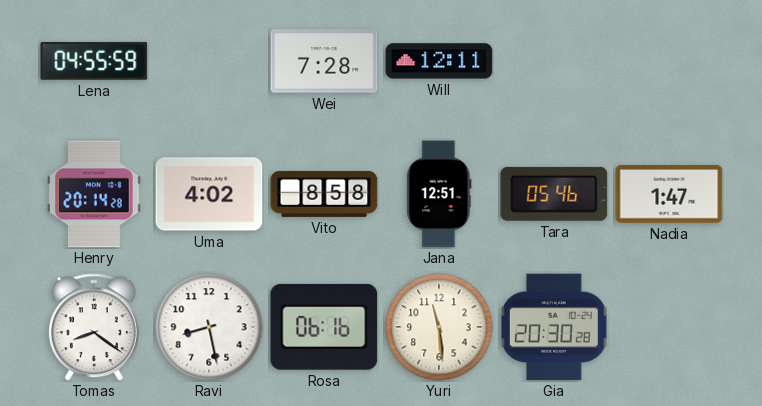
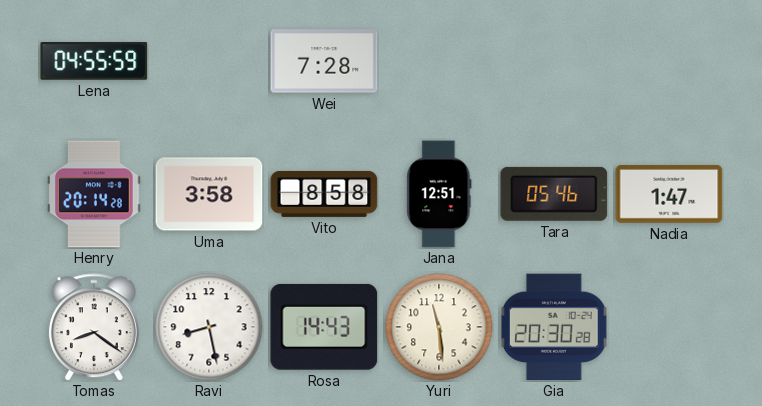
Will: 12:11 -> none
Uma: 4:02 -> 3:58
Rosa: 06:16 -> 14:43
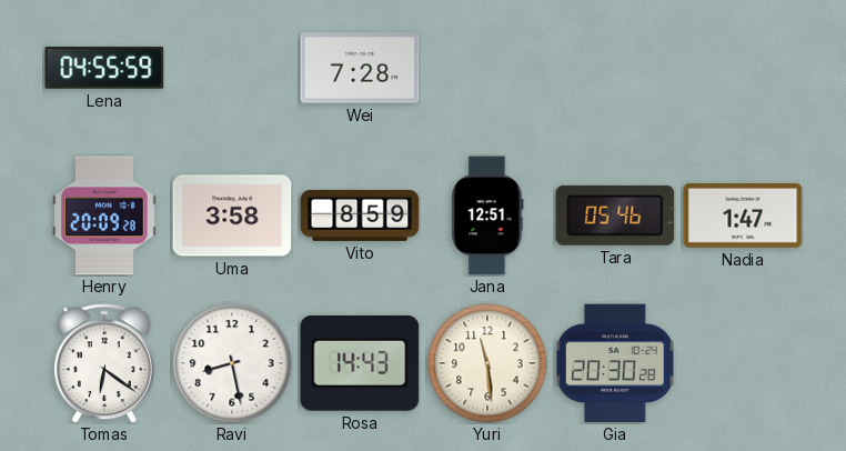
Henry: 20:14 -> 20:09
Vito: 8:58 -> 8:59
Tomas: 8:21 -> 6:21
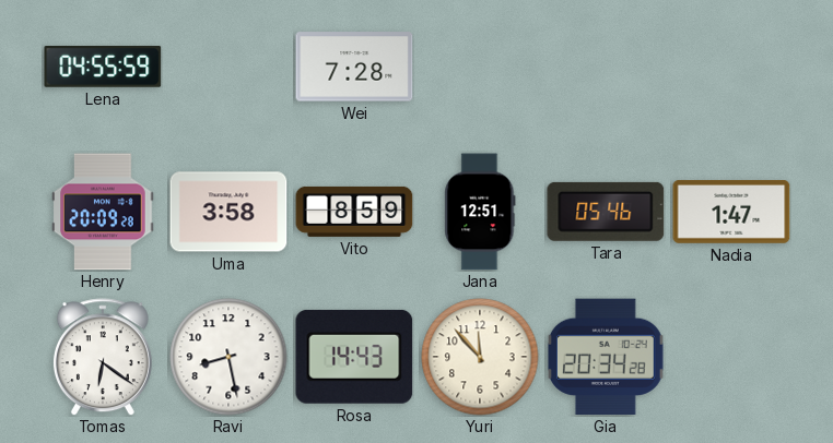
Yuri: 11:29 -> 11:53
Gia: 20:30 -> 20:34
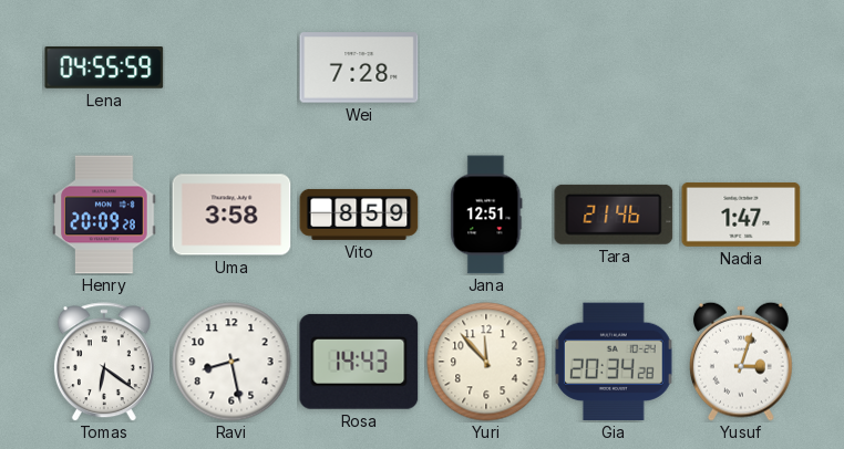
Tara: 05:46 -> 21:46
Yusuf: none -> 3:03
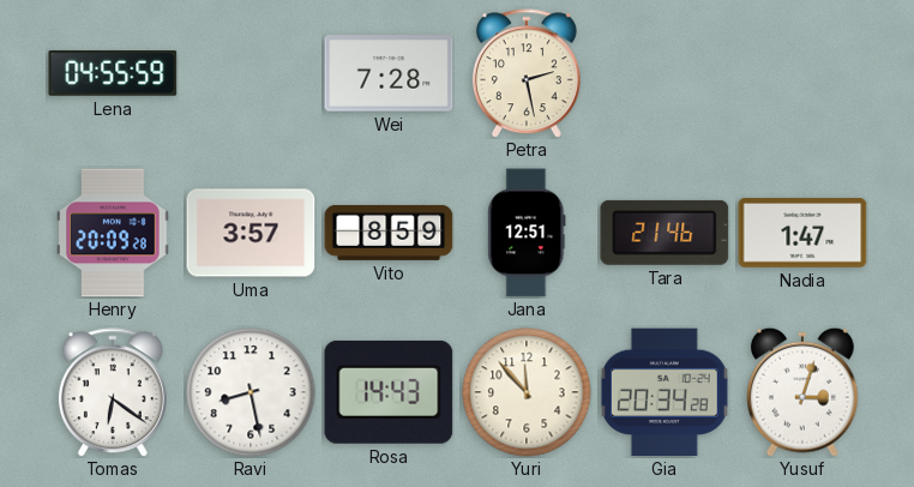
Petra: none -> 2:28
Uma: 3:58 -> 3:57
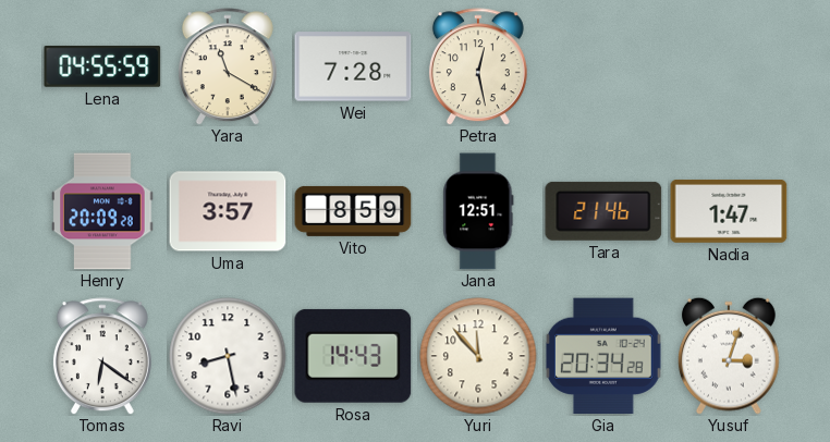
Yara: none -> 11:20
Petra: 2:28 -> 12:28
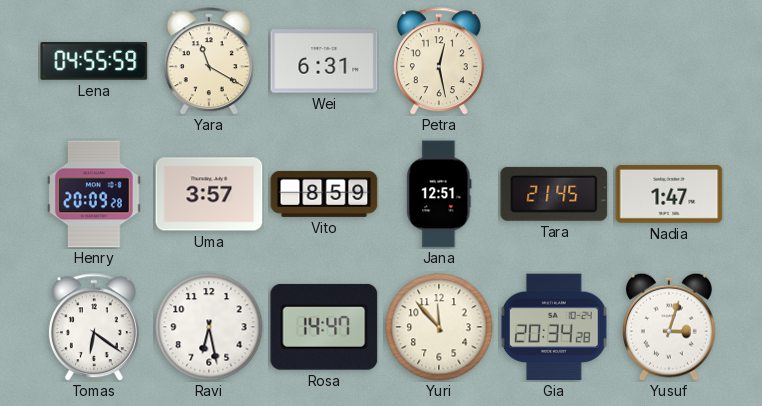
Wei: 7:28 -> 6:31
Tara: 21:46 -> 21:45
Ravi: 8:28 -> 6:28
Rosa: 14:43 -> 14:47
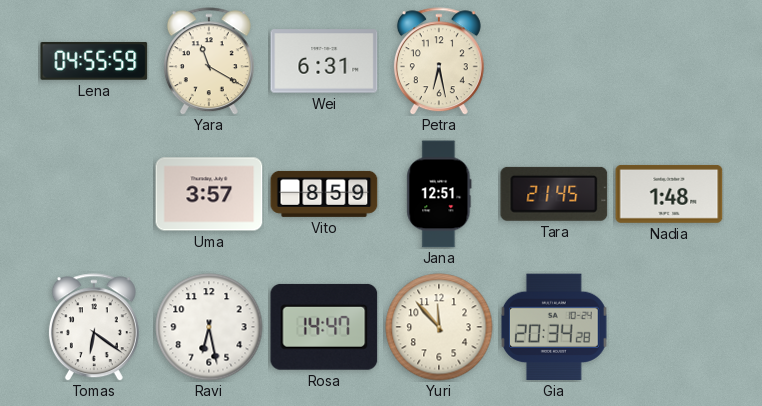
Petra: 12:28 -> 6:28
Henry: 20:09 -> none
Nadia: 1:47 -> 1:48
Yusuf: 3:03 -> none
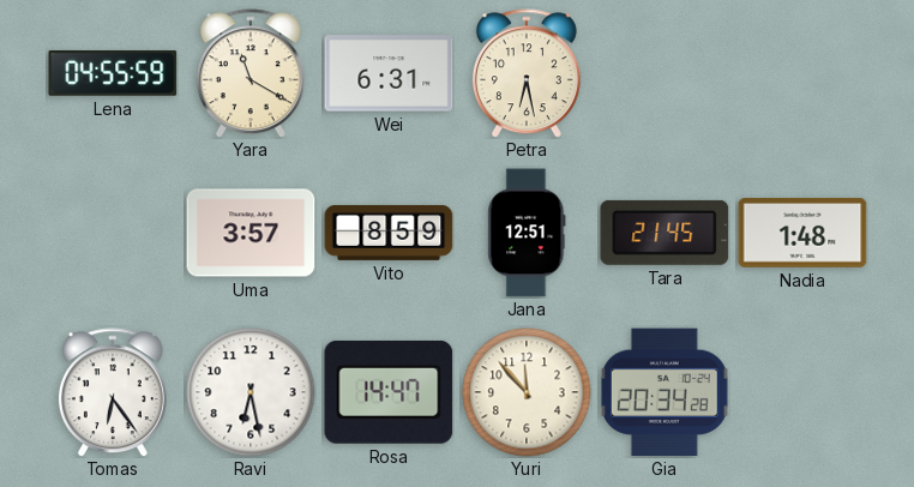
Tomas: 6:21 -> 6:24
